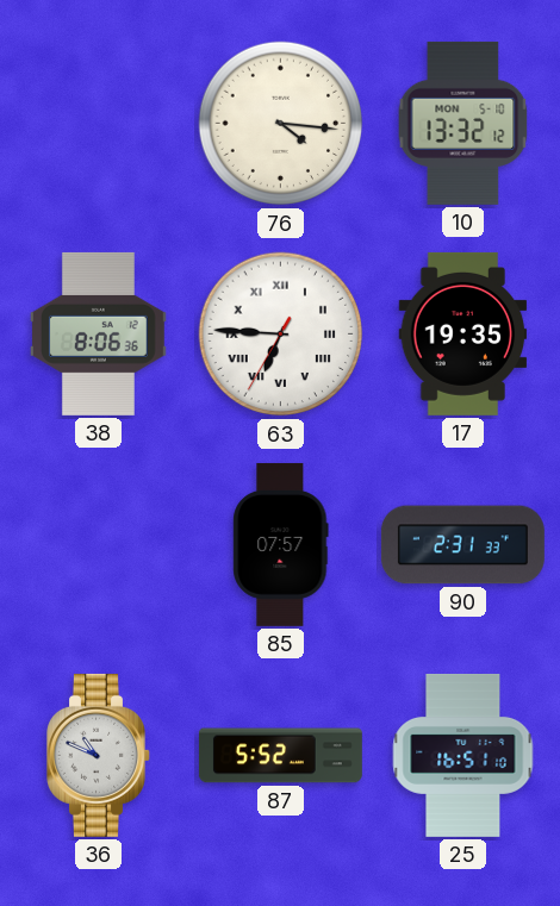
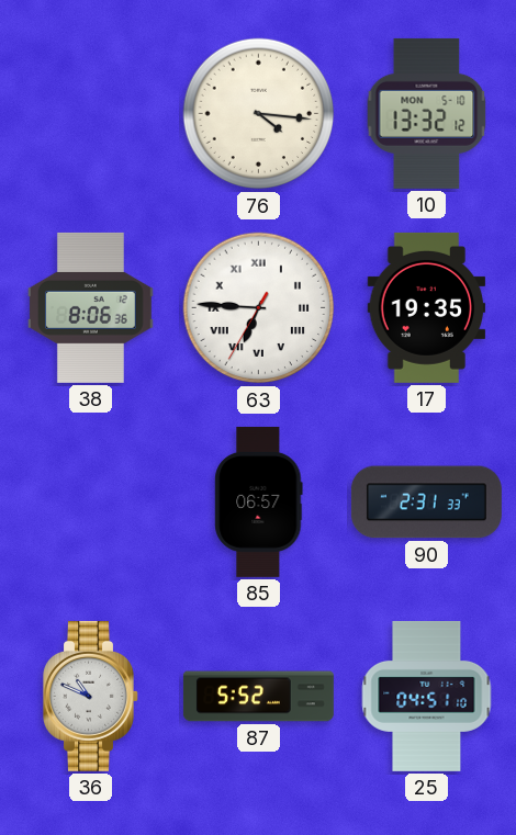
85: 07:57 -> 06:57
25: 16:51 -> 04:51
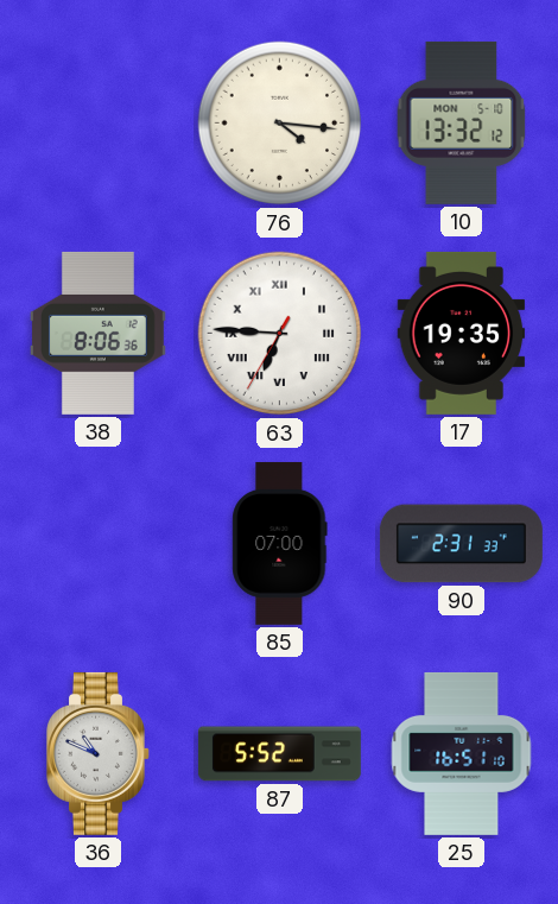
85: 06:57 -> 07:00
25: 04:51 -> 16:51
